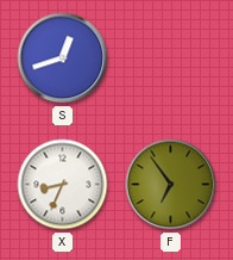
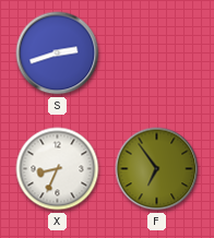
S: 12:42 -> 2:42
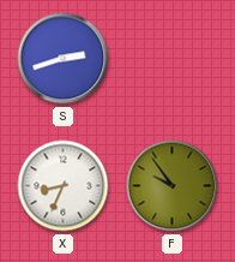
F: 6:54 -> 9:54
